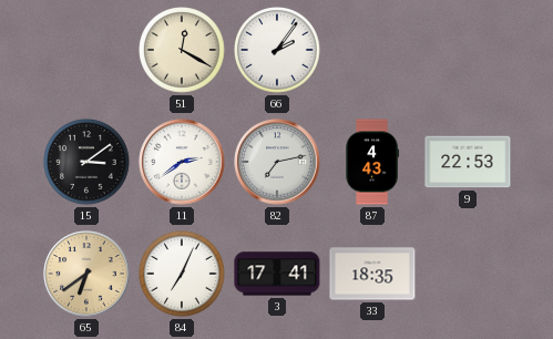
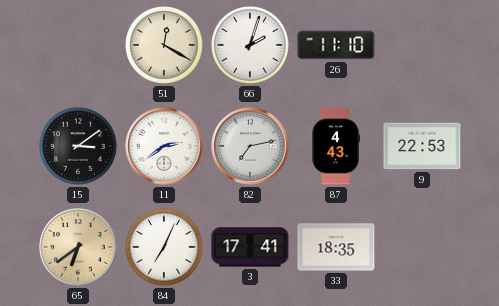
66: 2:06 -> 2:03
26: none -> 11:10
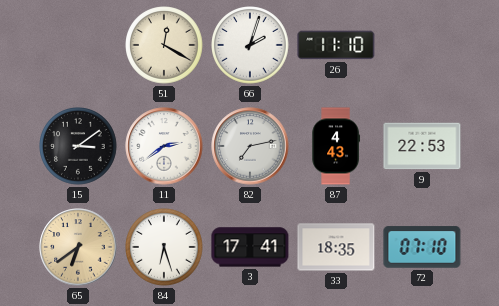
84: 7:04 -> 6:27
72: none -> 07:10
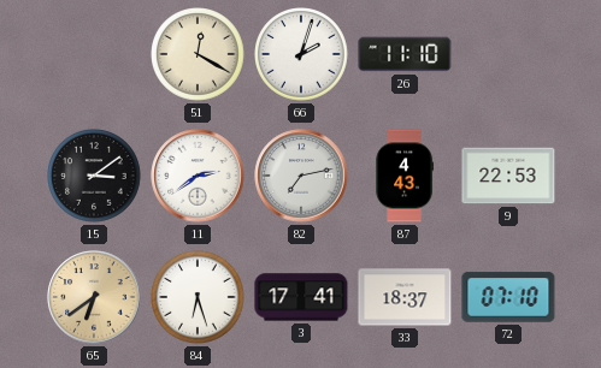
33: 18:35 -> 18:37
